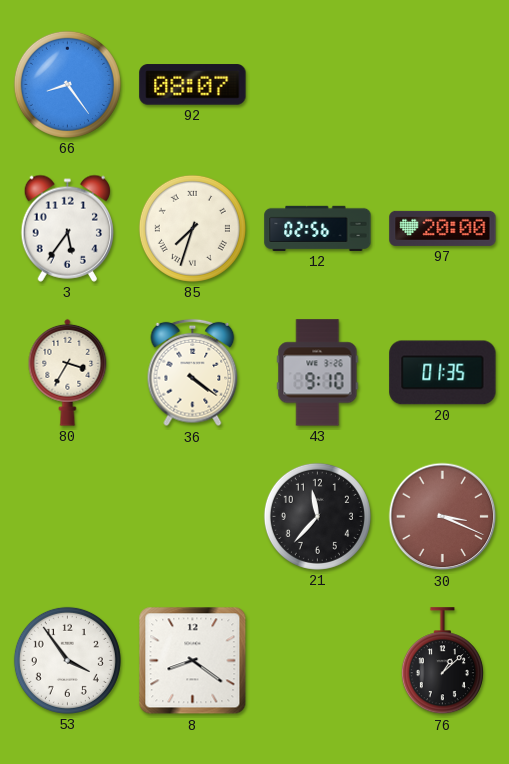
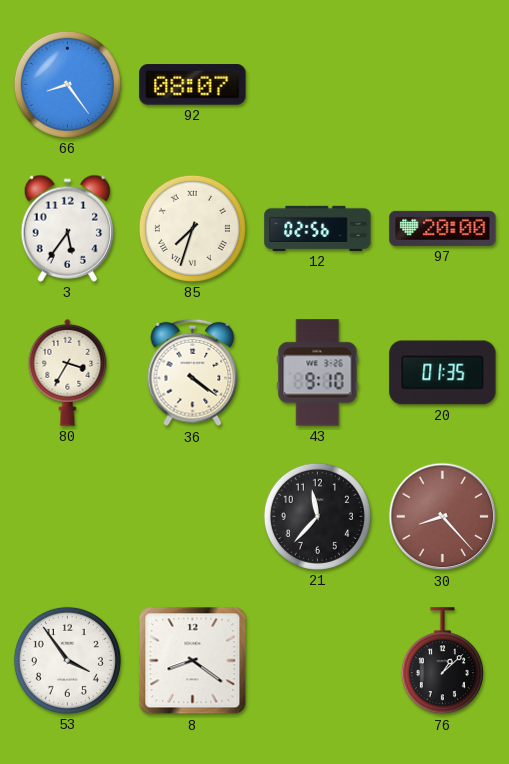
30: 3:19 -> 8:23
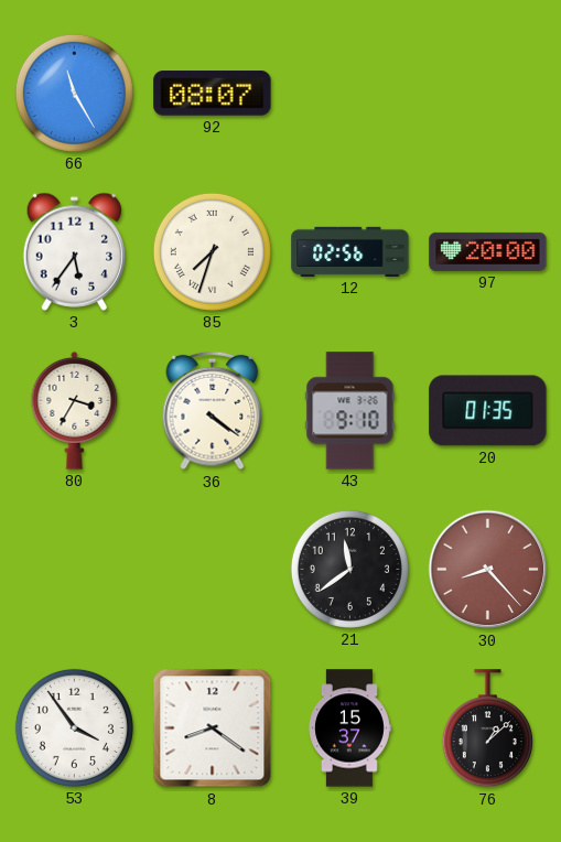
66: 8:24 -> 11:25
21: 11:37 -> 11:39
39: none -> 15:37
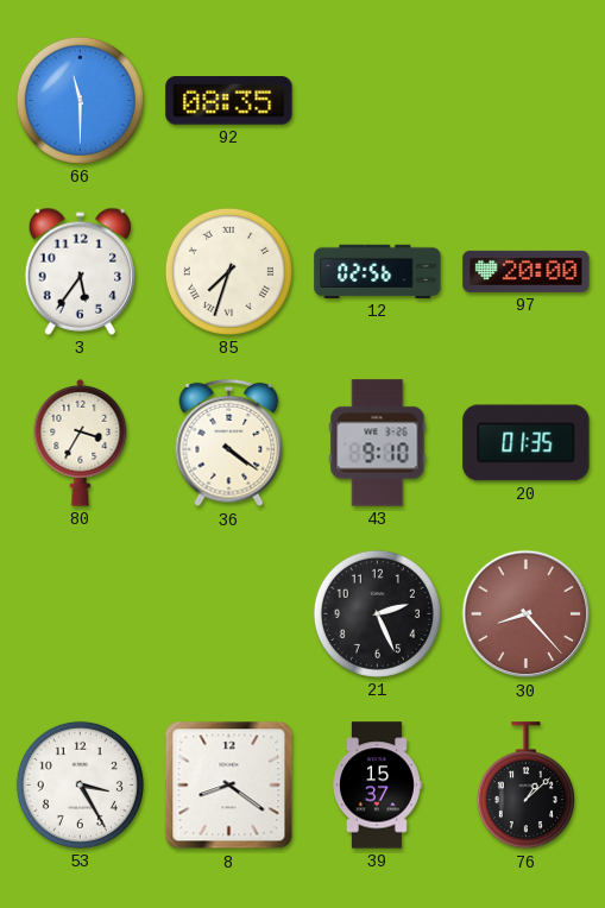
66: 11:25 -> 11:30
92: 08:07 -> 08:35
21: 11:39 -> 2:26
53: 3:54 -> 3:25
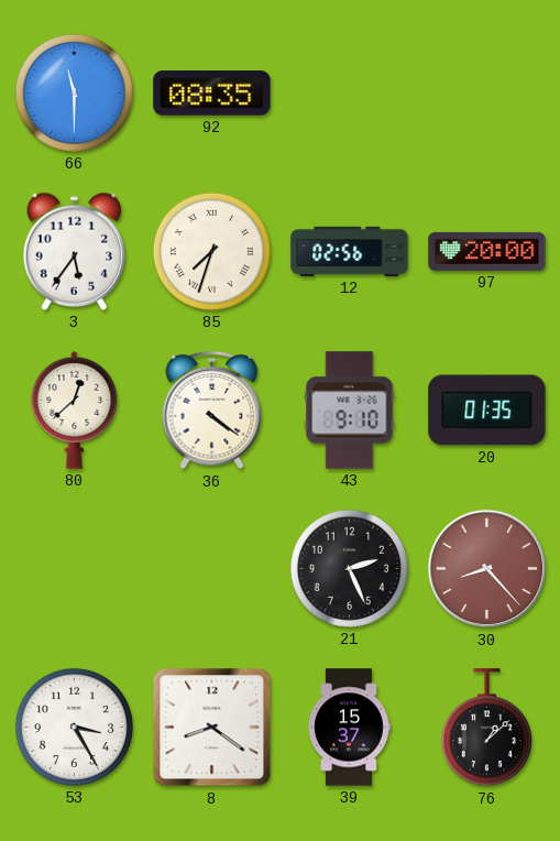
80: 3:35 -> 12:38
